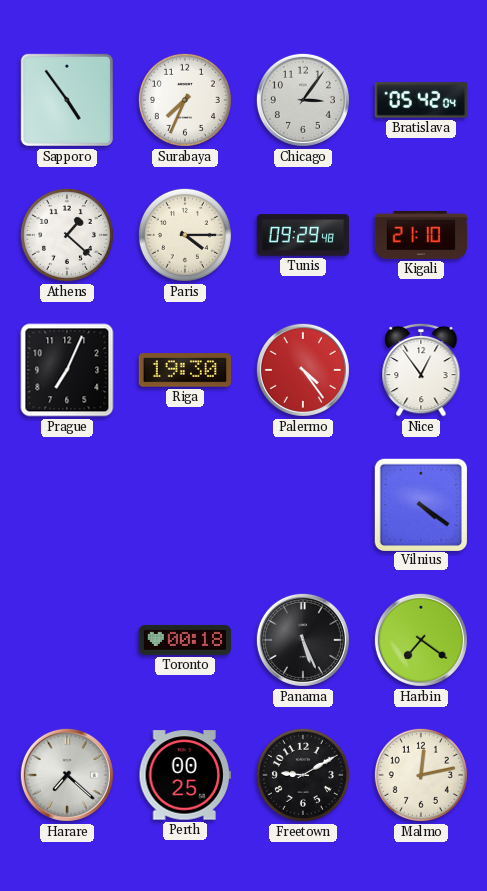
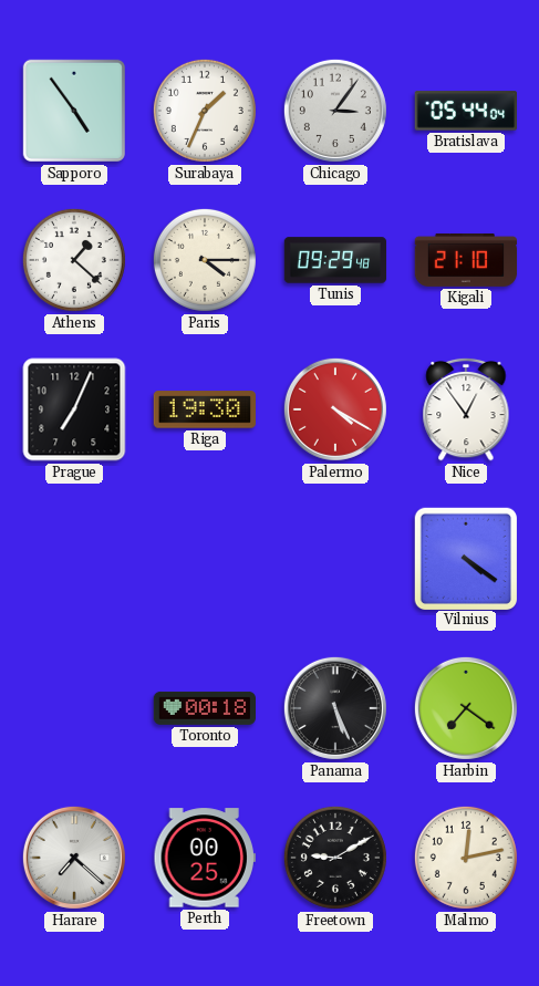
Surabaya: 7:34 -> 1:34
Bratislava: 05:42 -> 05:44
Palermo: 4:24 -> 4:20
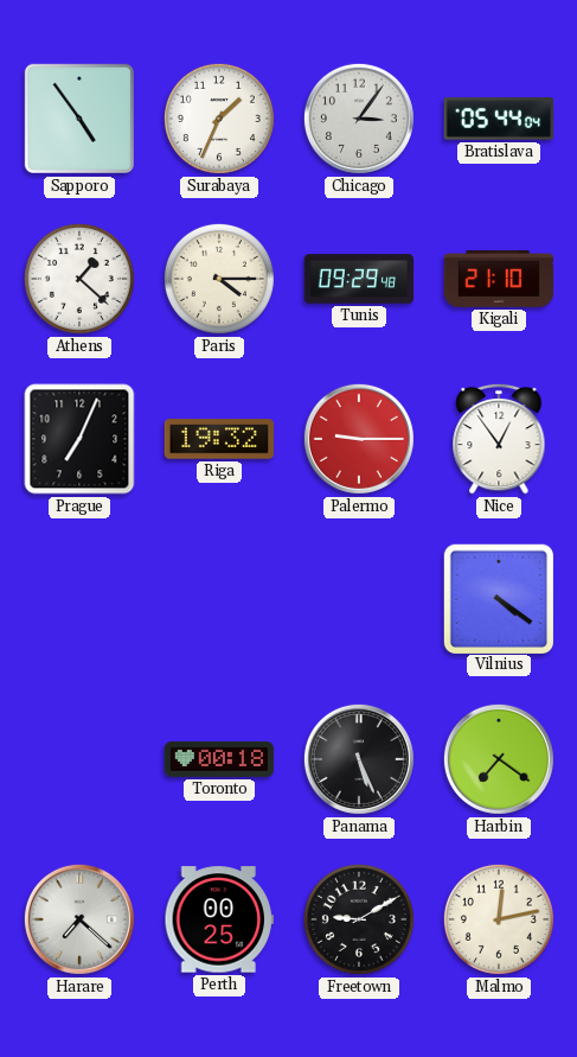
Riga: 19:30 -> 19:32
Palermo: 4:20 -> 9:15
